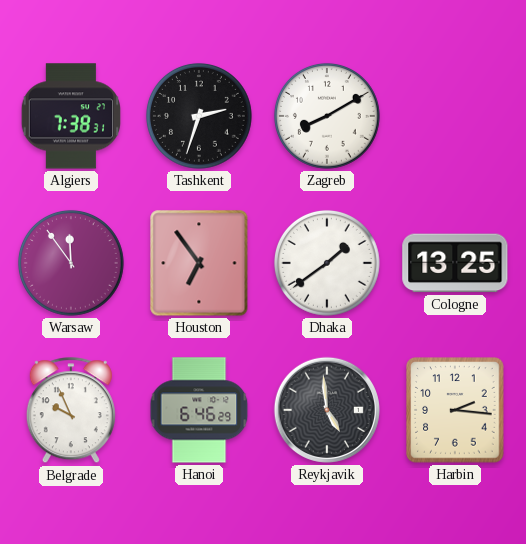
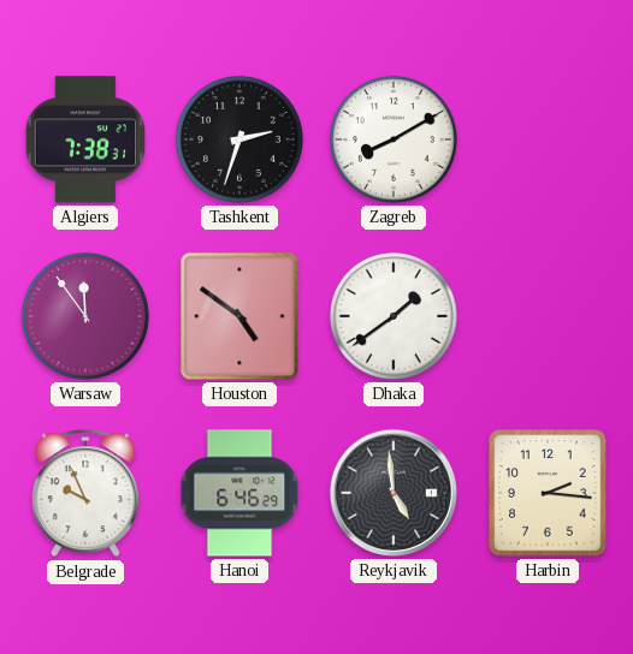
Houston: 6:54 -> 4:51
Cologne: 13:25 -> none
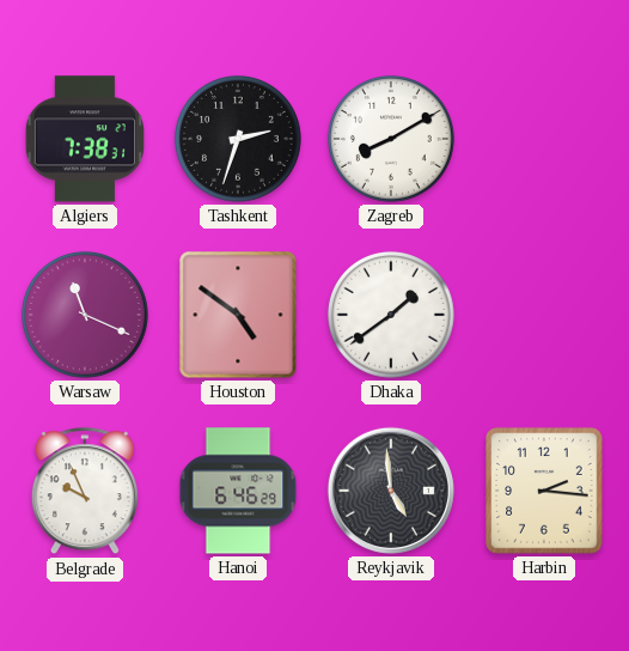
Warsaw: 11:54 -> 11:19
